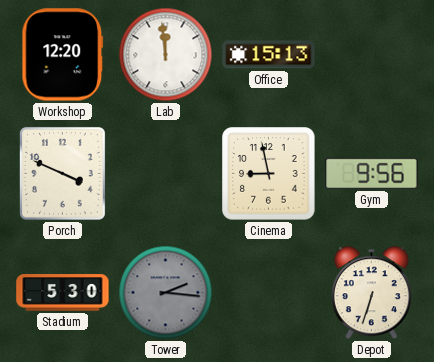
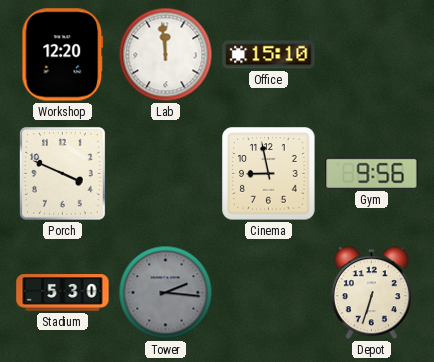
Office: 15:13 -> 15:10
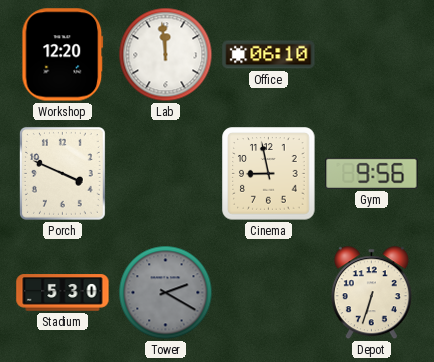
Office: 15:10 -> 06:10
Tower: 2:16 -> 2:20
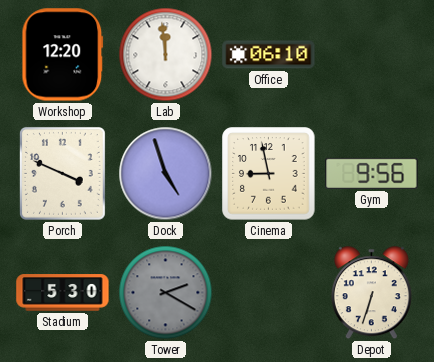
Dock: none -> 4:57
